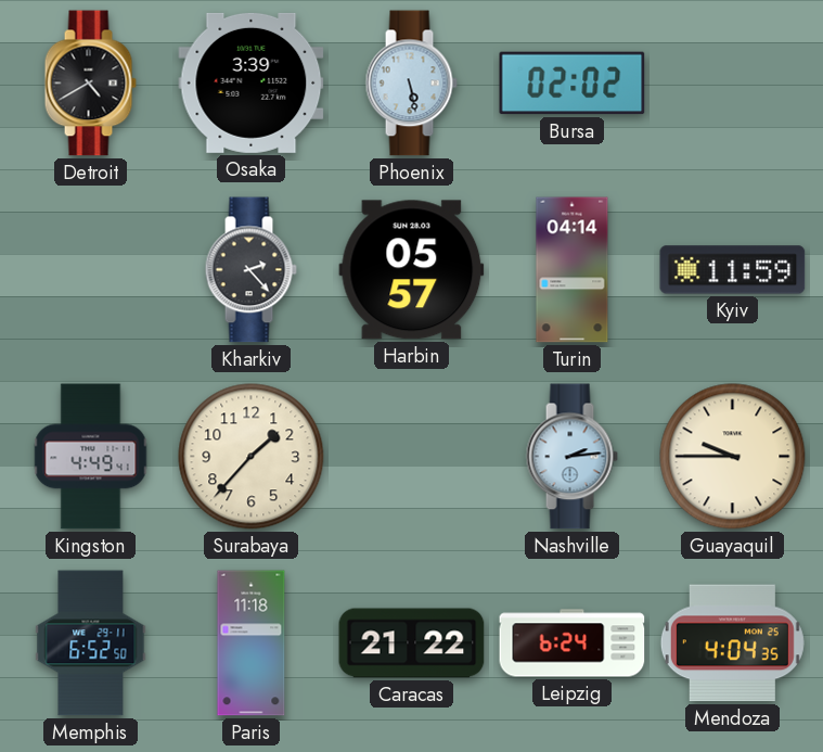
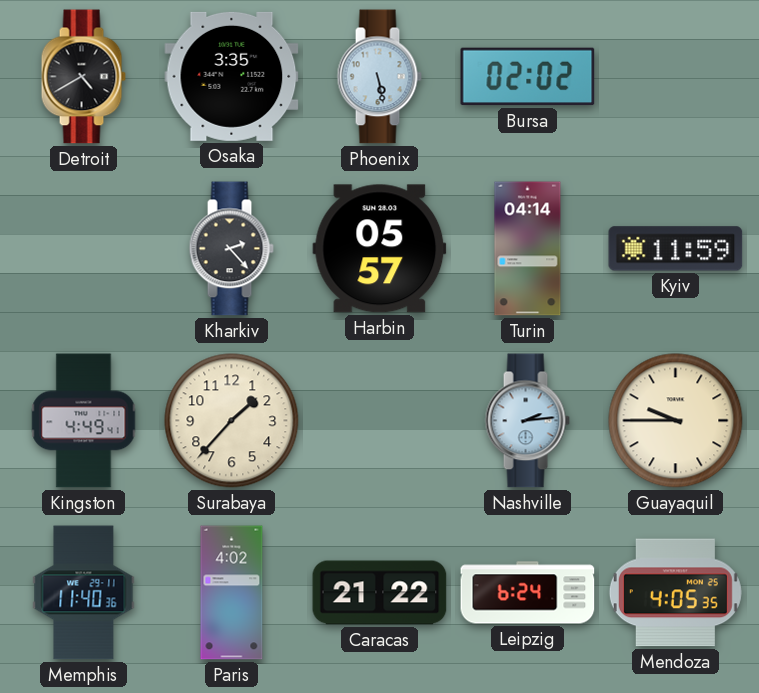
Osaka: 3:39 -> 3:35
Memphis: 6:52 -> 11:40
Paris: 11:18 -> 4:02
Mendoza: 4:04 -> 4:05
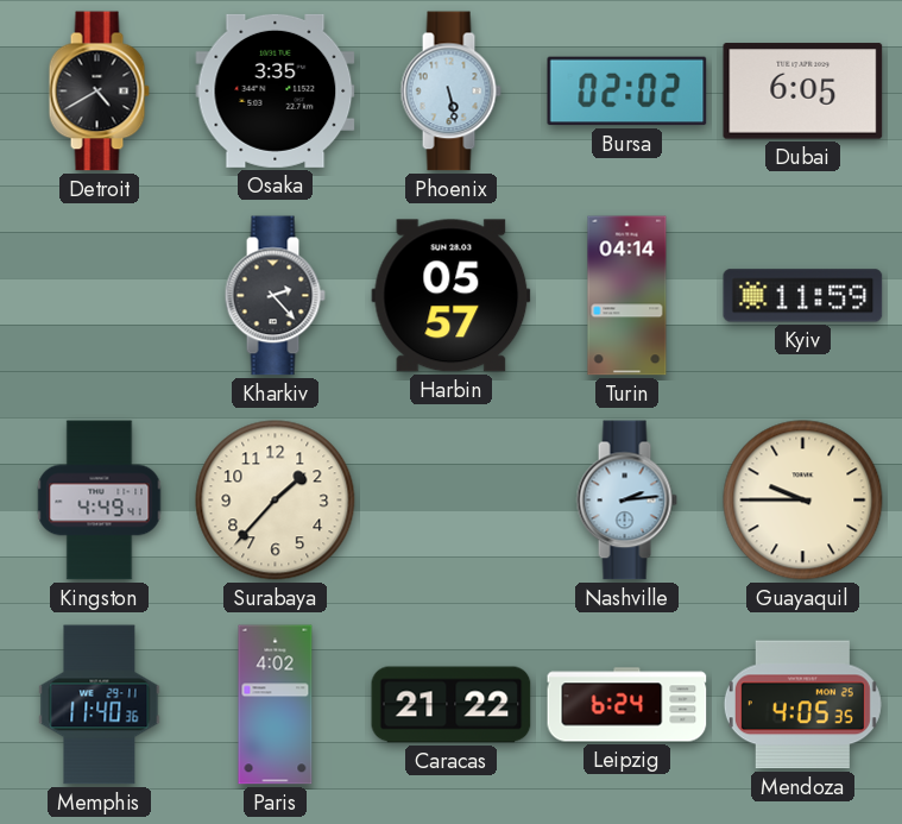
Dubai: none -> 6:05
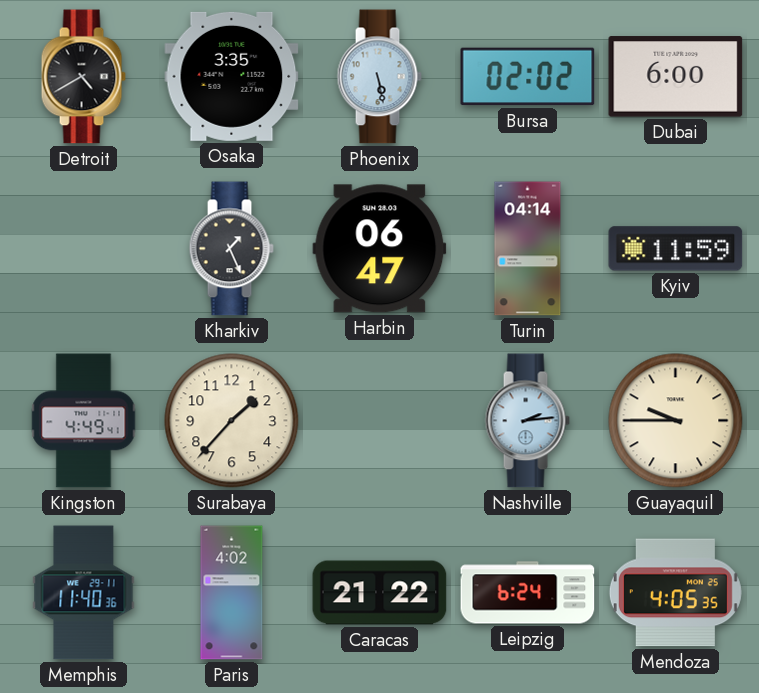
Dubai: 6:05 -> 6:00
Kharkiv: 2:23 -> 1:26
Harbin: 05:57 -> 06:47
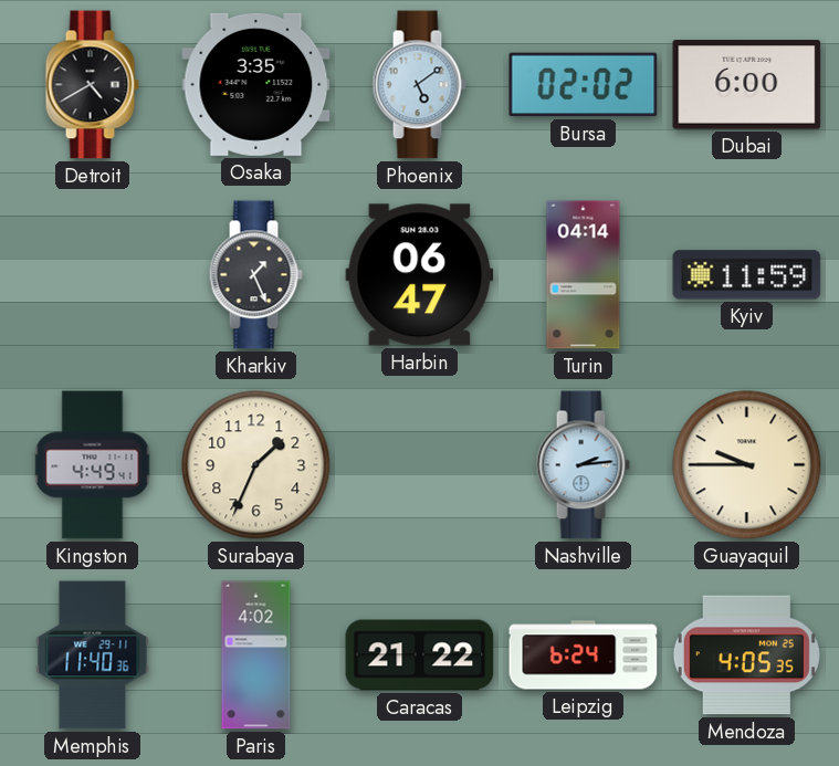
Phoenix: 5:28 -> 5:09
Surabaya: 1:37 -> 1:34
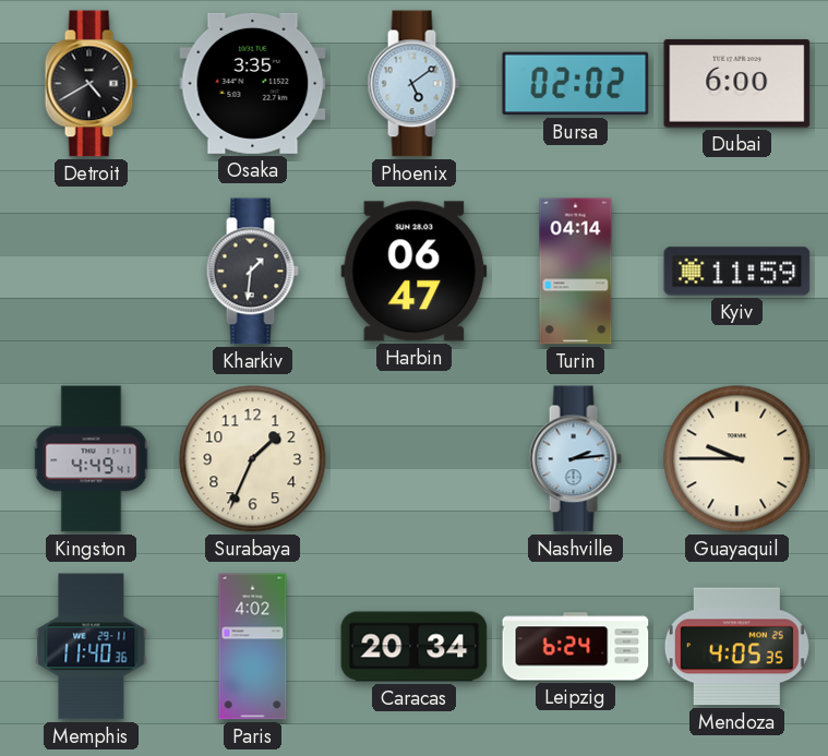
Kharkiv: 1:26 -> 1:31
Caracas: 21:22 -> 20:34
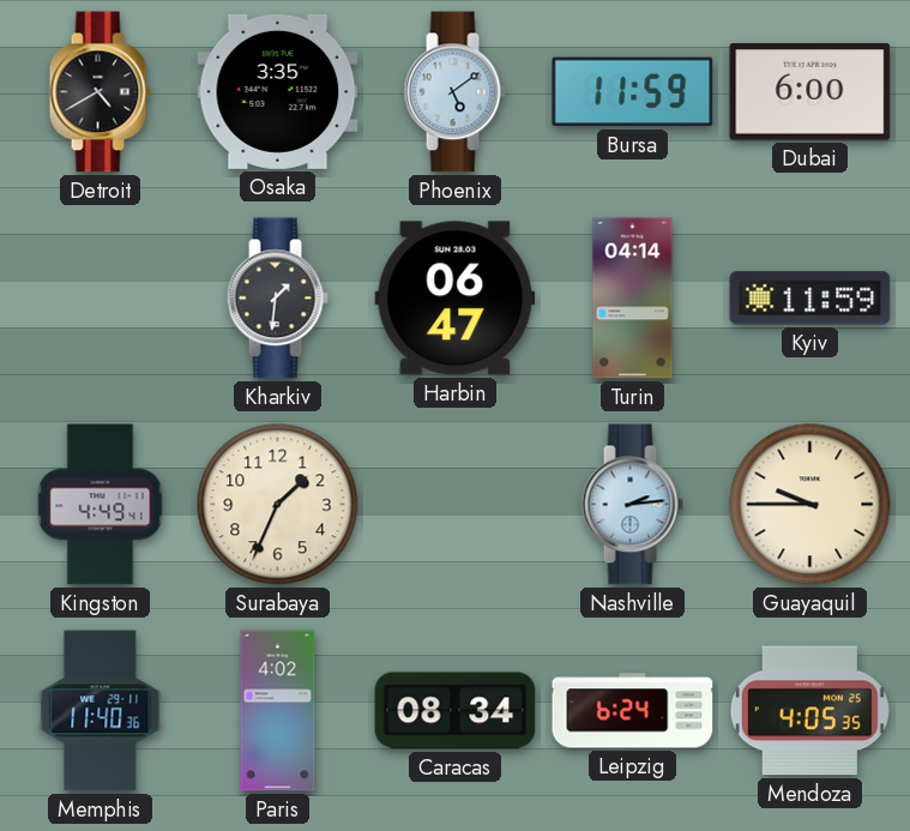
Bursa: 02:02 -> 11:59
Caracas: 20:34 -> 08:34
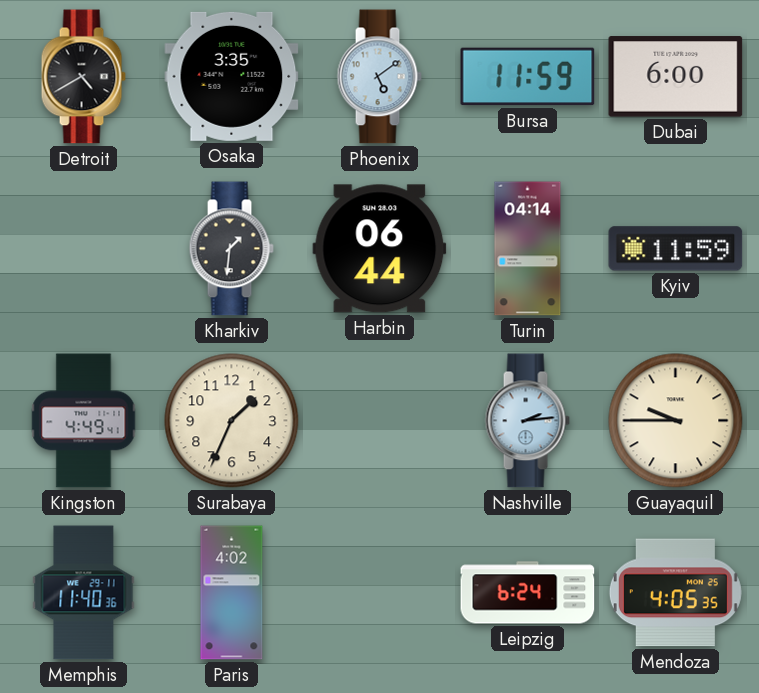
Harbin: 06:47 -> 06:44
Caracas: 08:34 -> none
